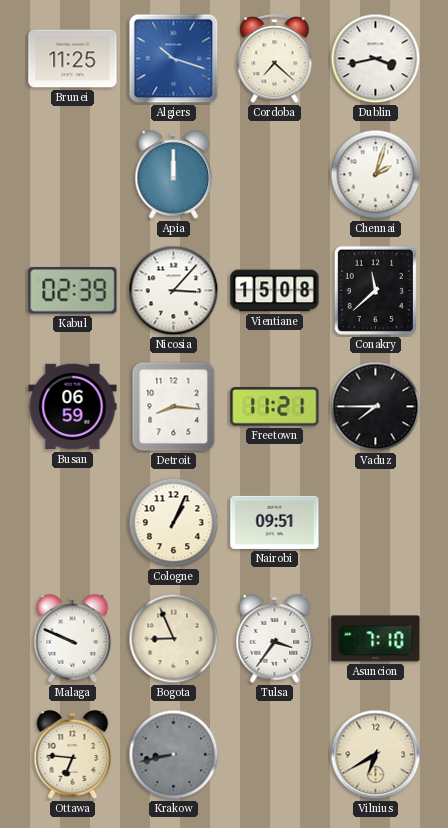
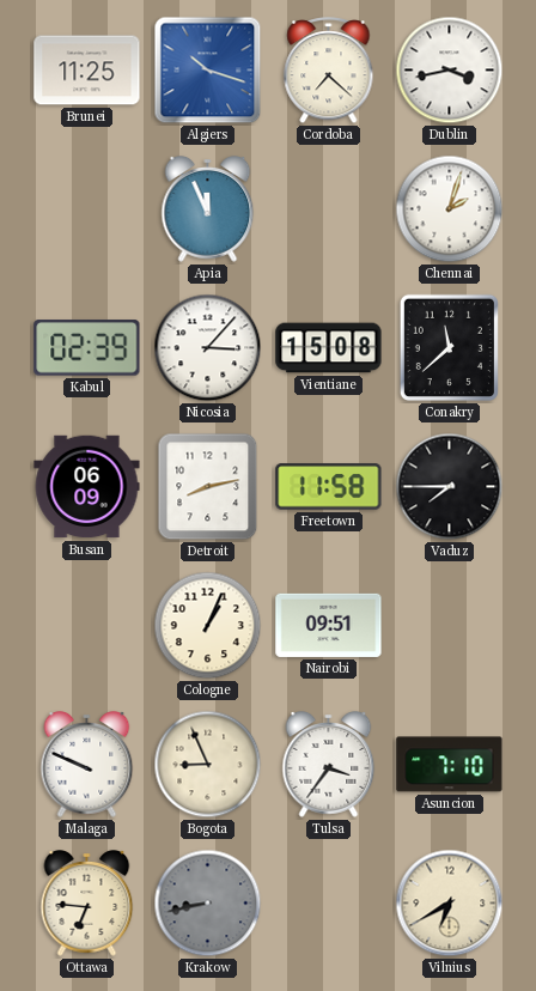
Apia: 12:00 -> 11:56
Busan: 06:59 -> 06:09
Detroit: 8:16 -> 8:13
Freetown: 11:21 -> 11:58
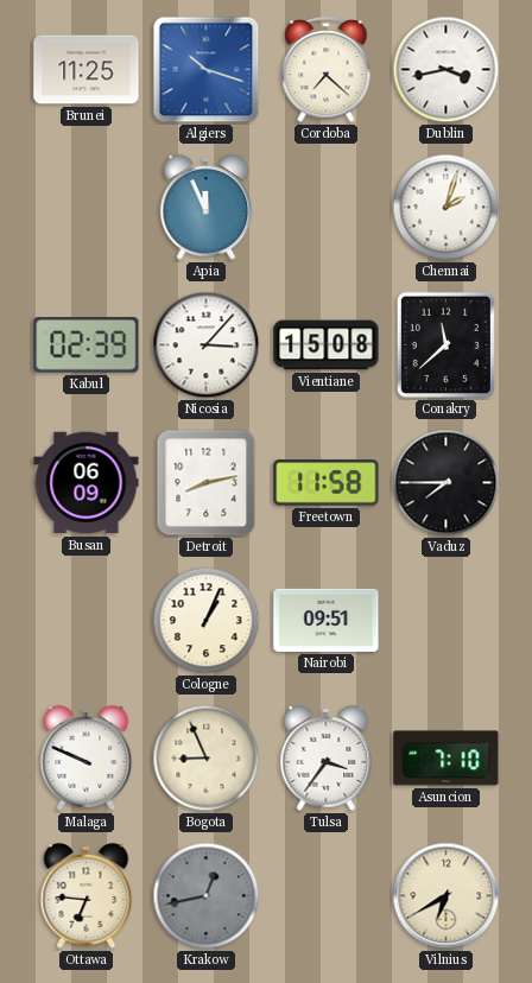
Krakow: 8:43 -> 12:43
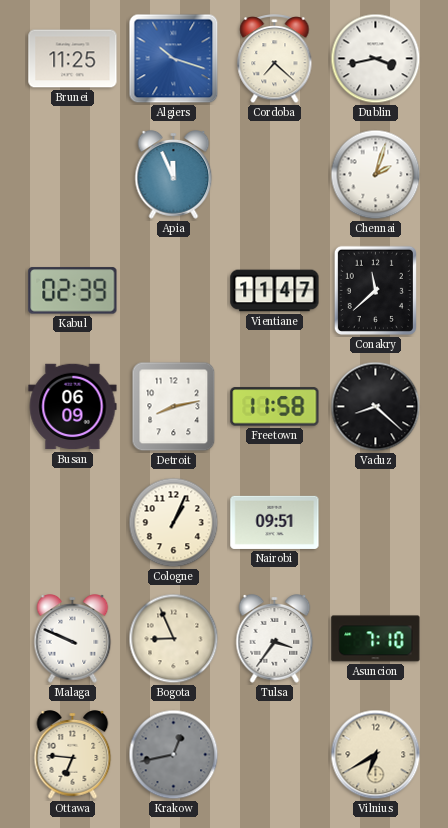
Nicosia: 3:07 -> none
Vientiane: 15:08 -> 11:47
Vaduz: 7:45 -> 8:22
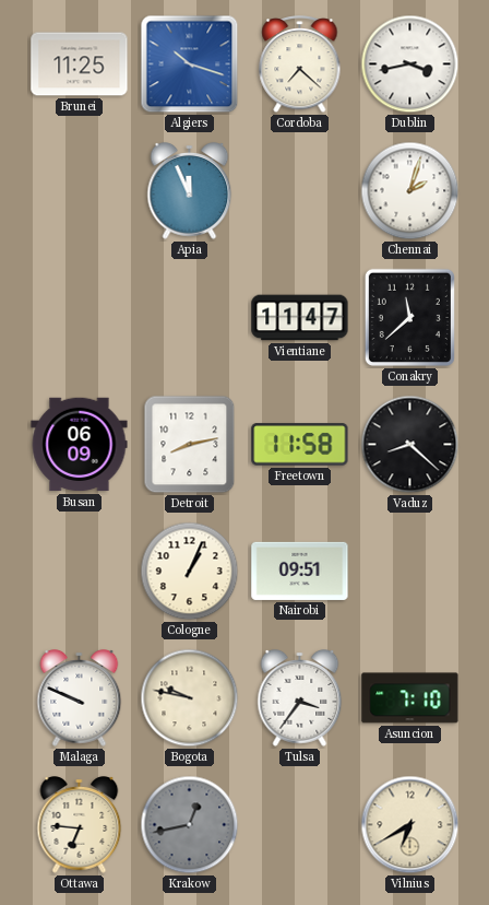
Kabul: 02:39 -> none
Bogota: 8:56 -> 9:47
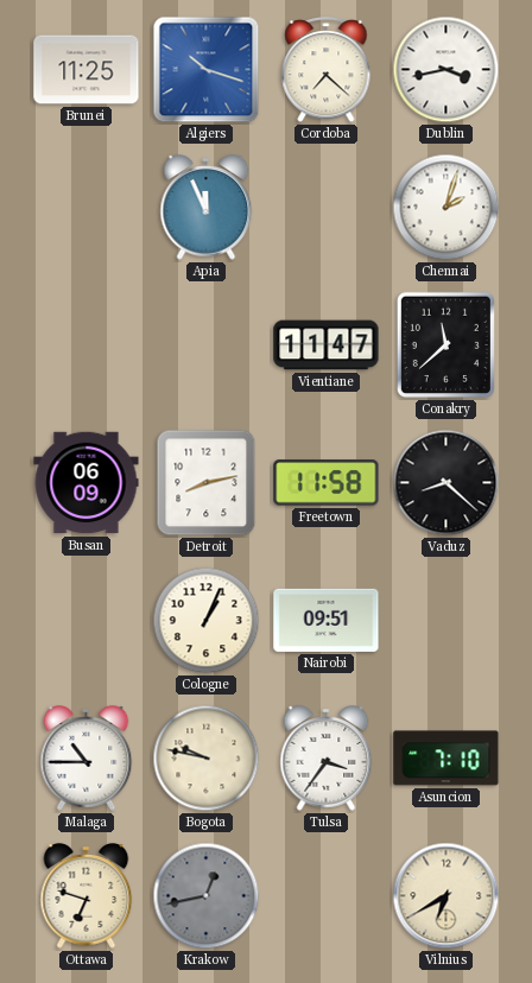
Malaga: 9:49 -> 10:45
Ottawa: 6:46 -> 6:48
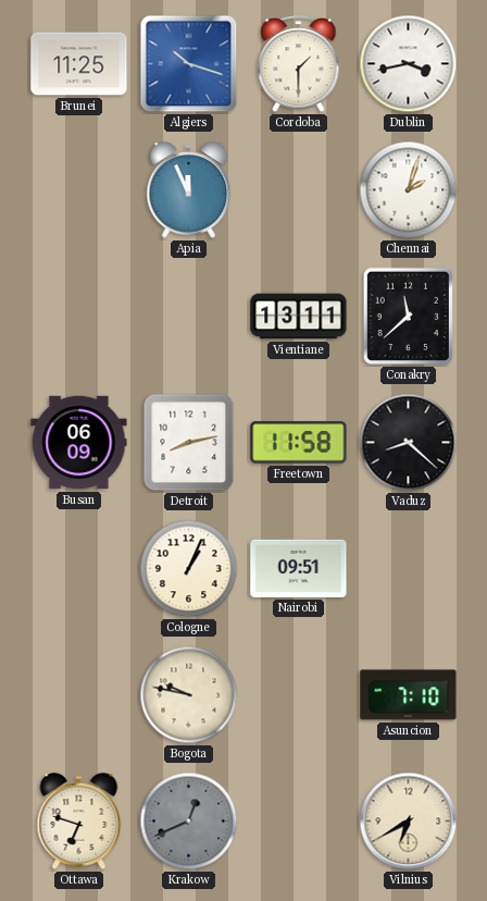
Cordoba: 7:22 -> 1:30
Vientiane: 11:47 -> 13:11
Malaga: 10:45 -> none
Tulsa: 3:36 -> none
Krakow: 12:43 -> 12:41
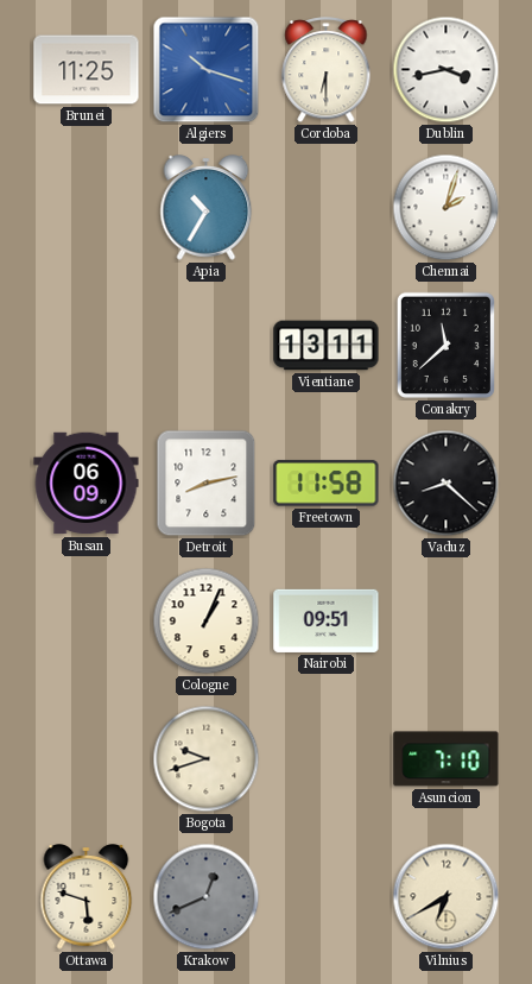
Cordoba: 1:30 -> 6:30
Apia: 11:56 -> 10:35
Bogota: 9:47 -> 9:42
Ottawa: 6:48 -> 5:48
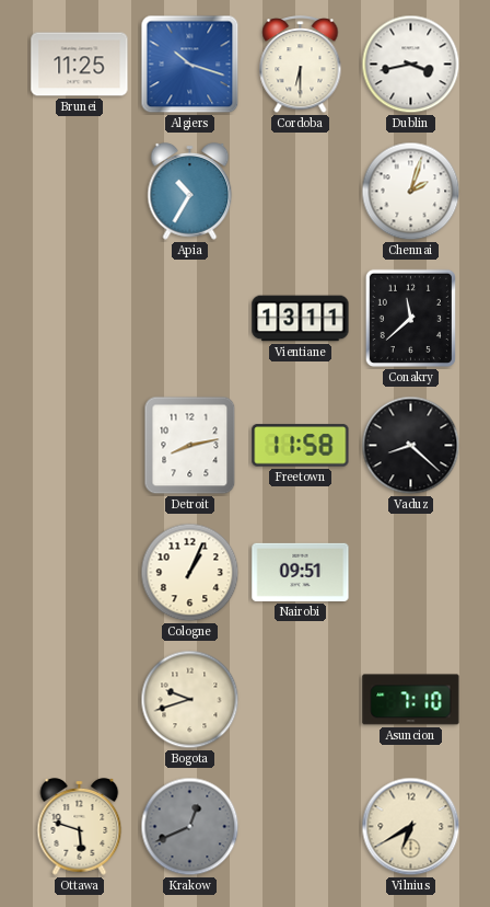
Busan: 06:09 -> none
